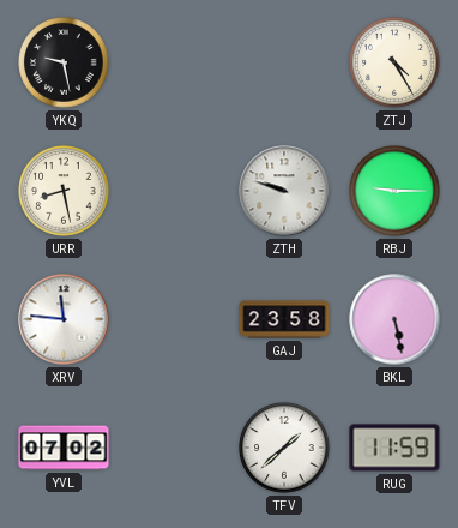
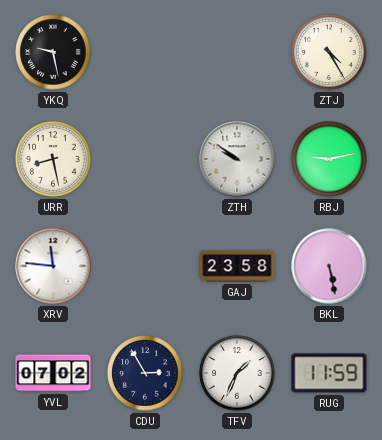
ZTH: 9:48 -> 9:51
RBJ: 9:15 -> 9:13
CDU: none -> 2:55
TFV: 1:38 -> 1:34
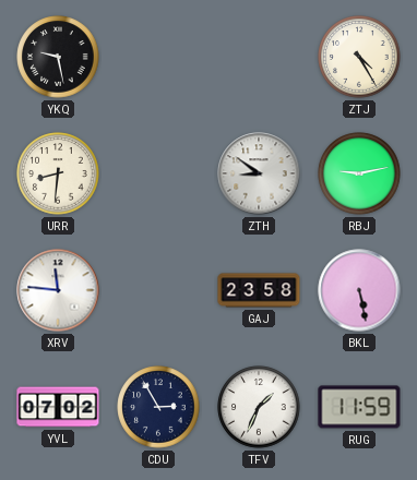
URR: 8:28 -> 8:31
ZTH: 9:51 -> 8:51
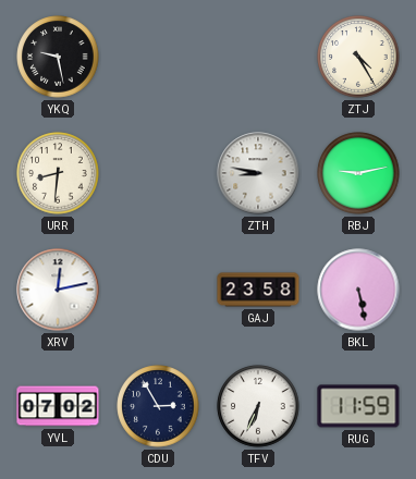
ZTH: 8:51 -> 8:47
XRV: 11:46 -> 12:13
TFV: 1:34 -> 6:34
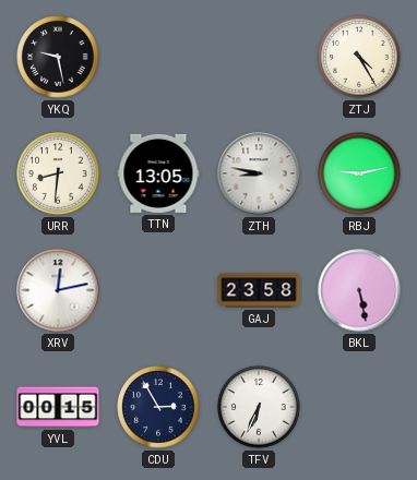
TTN: none -> 13:05
YVL: 07:02 -> 00:15
RUG: 11:59 -> none
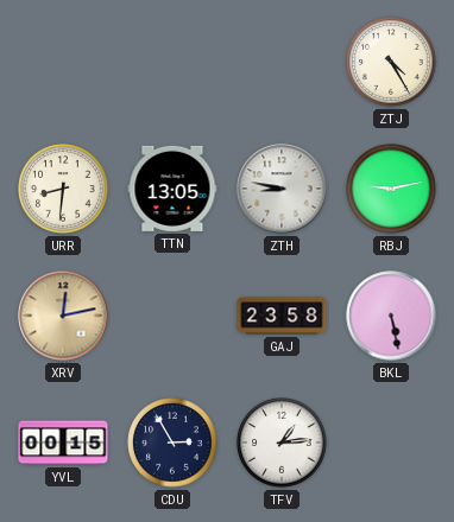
YKQ: 9:28 -> none
XRV dial: white -> champagne
TFV: 6:34 -> 1:14
